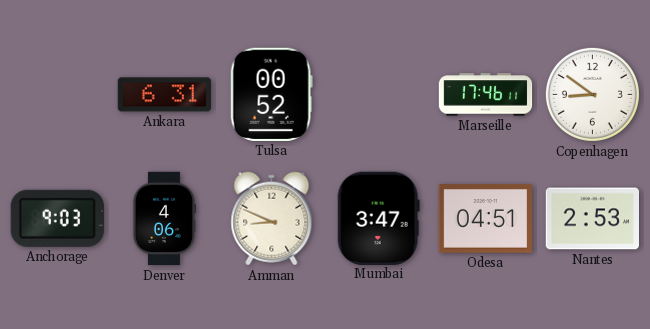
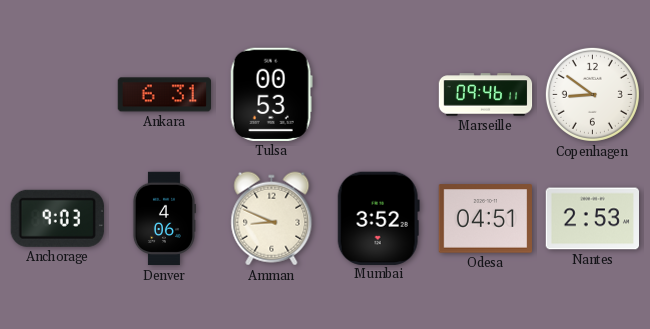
Tulsa: 00:52 -> 00:53
Marseille: 17:46 -> 09:46
Mumbai: 3:47 -> 3:52
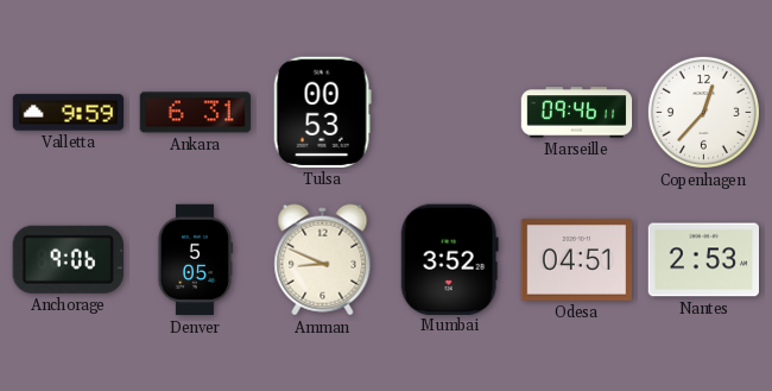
Valletta: none -> 9:59
Copenhagen: 8:51 -> 12:37
Anchorage: 9:03 -> 9:06
Denver: 4:06 -> 5:05
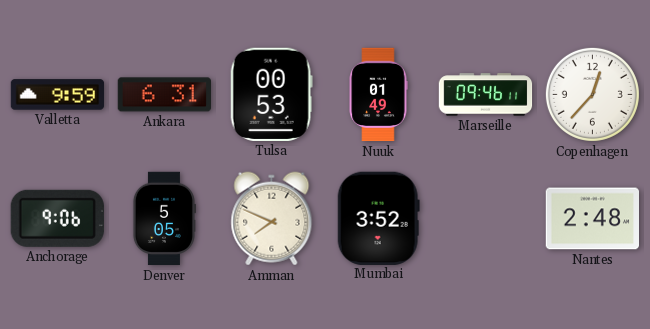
Nuuk: none -> 01:49
Amman: 8:49 -> 7:49
Odesa: 04:51 -> none
Nantes: 2:53 -> 2:48
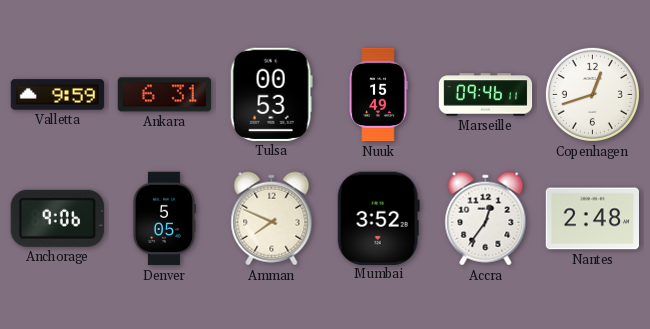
Nuuk: 01:49 -> 15:49
Copenhagen: 12:37 -> 12:42
Accra: none -> 12:36
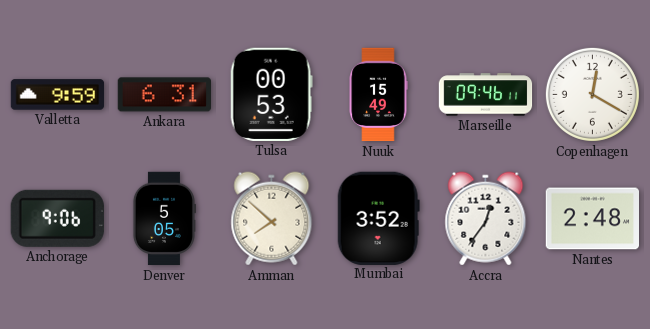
Copenhagen: 12:42 -> 12:20
Amman: 7:49 -> 7:52
